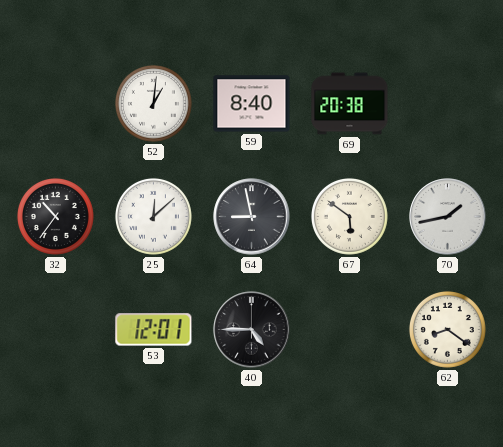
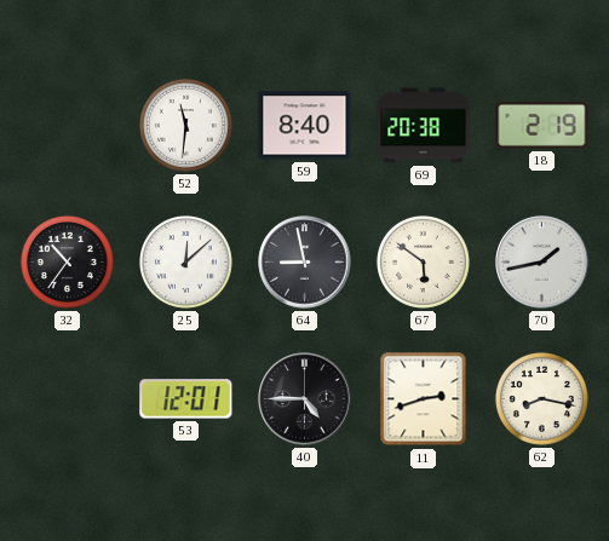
52: 1:01 -> 11:31
18: none -> 2:19
11: none -> 2:42
62: 8:21 -> 8:17
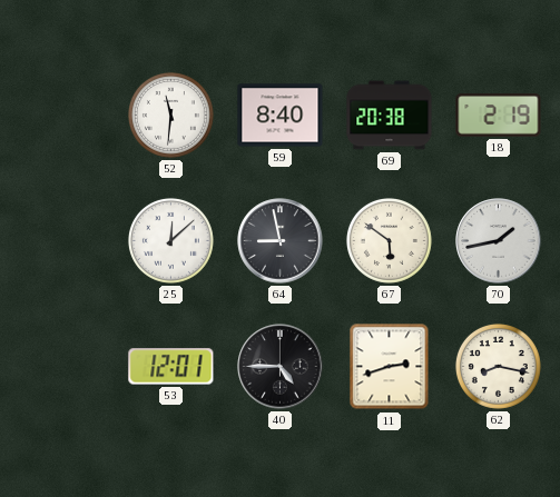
32: 10:36 -> none
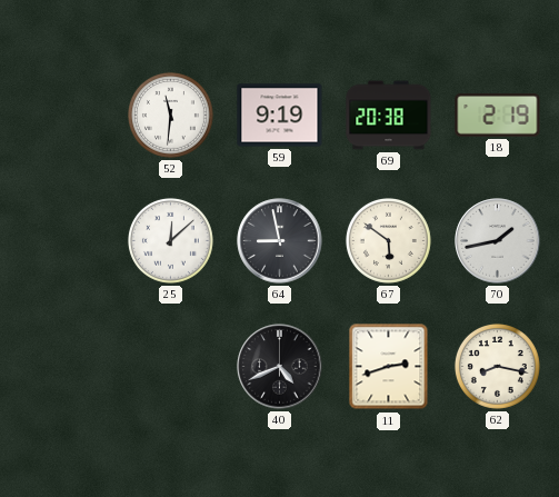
59: 8:40 -> 9:19
53: 12:01 -> none
40: 4:45 -> 4:41
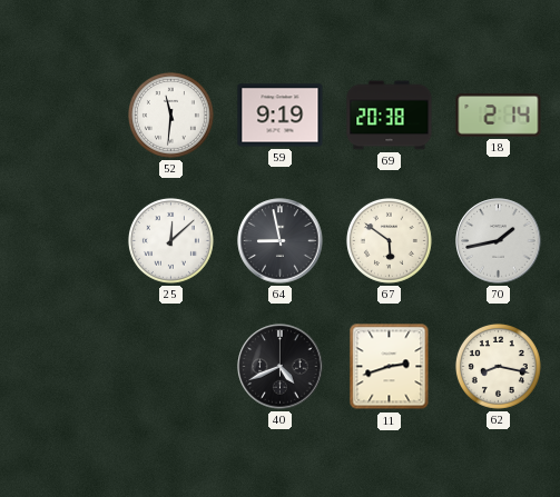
18: 2:19 -> 2:14
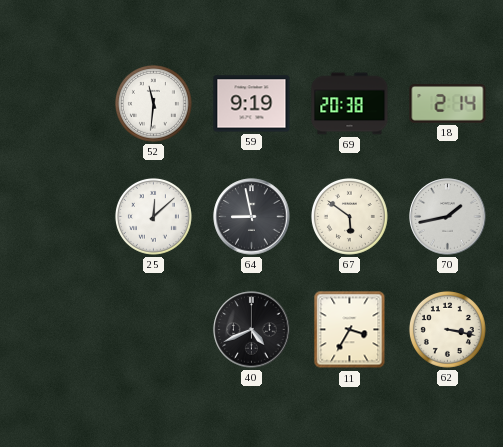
11: 2:42 -> 3:35
62: 8:17 -> 3:17
